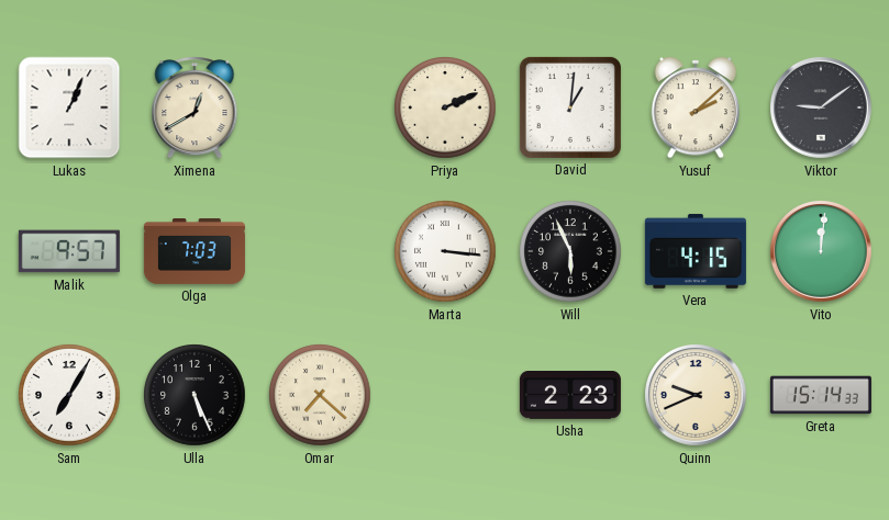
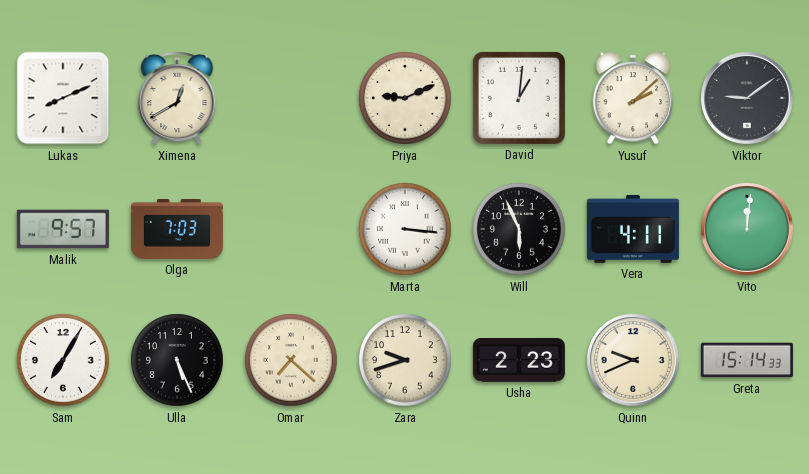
Lukas: 1:04 -> 8:11
Priya: 2:11 -> 9:11
Vera: 4:15 -> 4:11
Zara: none -> 9:42
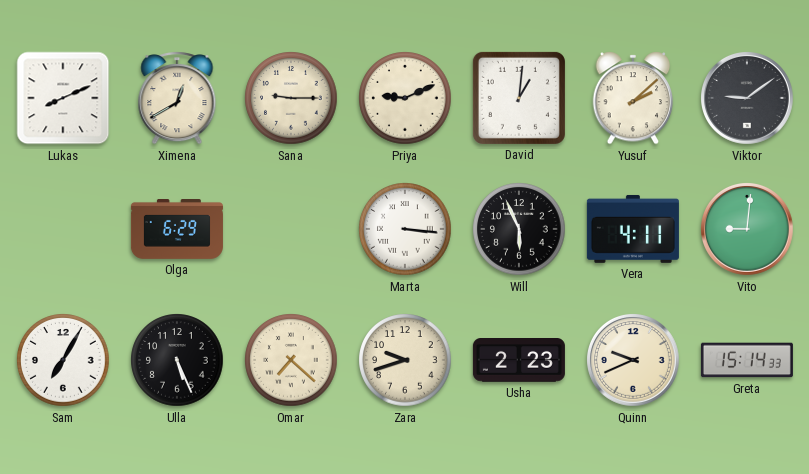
Sana: none -> 9:15
Malik: 9:57 -> none
Olga: 7:03 -> 6:29
Vito: 12:01 -> 9:01
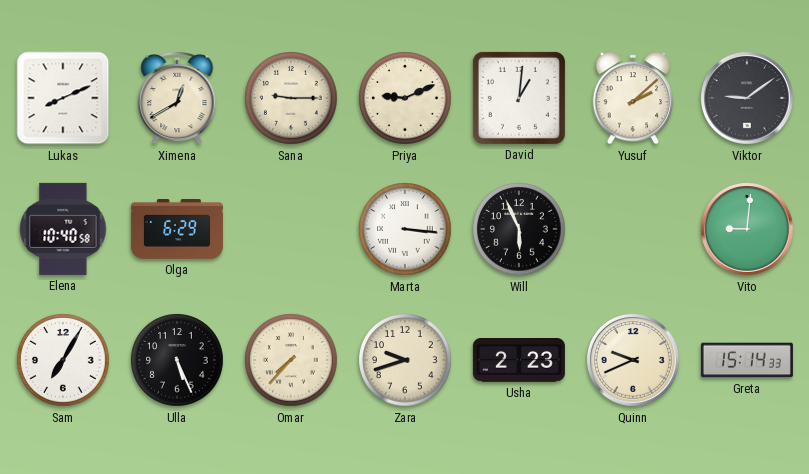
Elena: none -> 10:40
Vera: 4:11 -> none
Omar: 7:22 -> 7:37
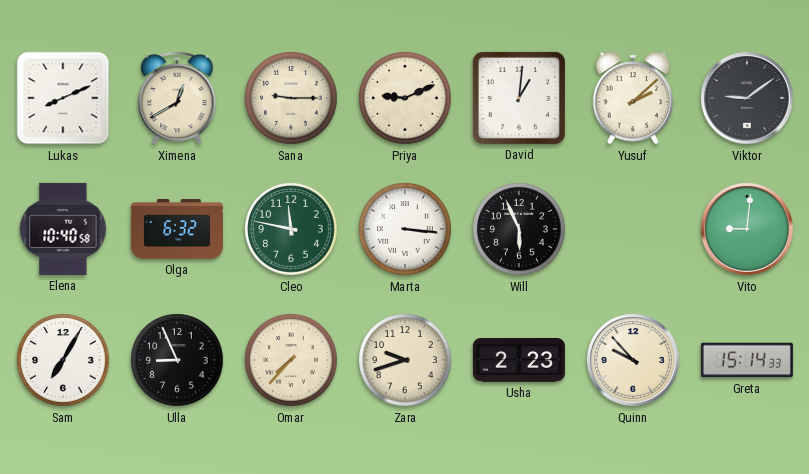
Olga: 6:29 -> 6:32
Cleo: none -> 11:47
Ulla: 5:26 -> 8:56
Quinn: 9:41 -> 9:53
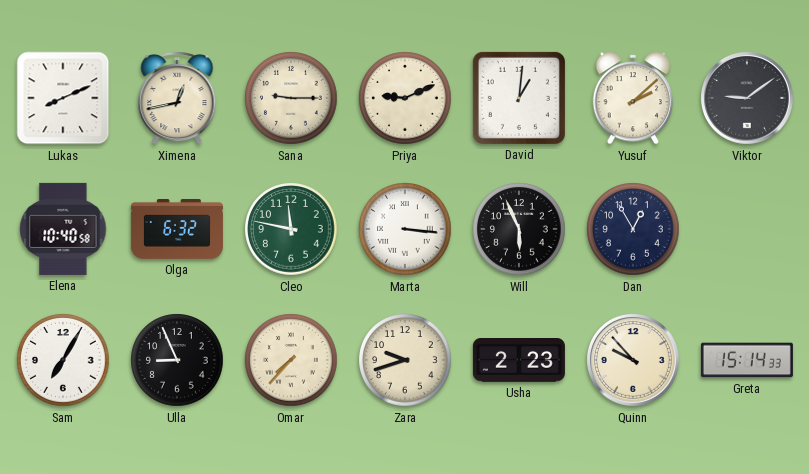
Ximena: 12:40 -> 12:43
Dan: none -> 12:55
Vito: 9:01 -> none
